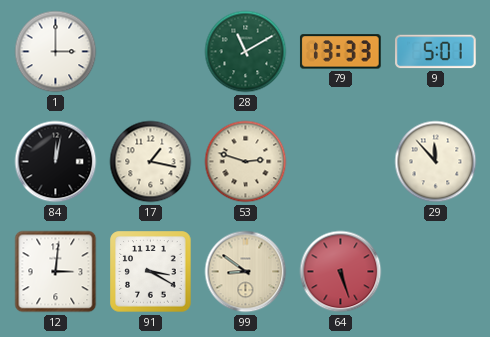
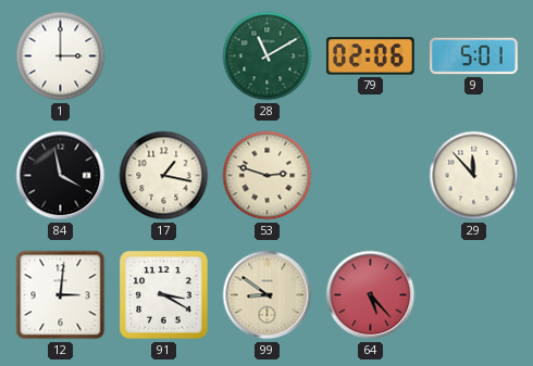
79: 13:33 -> 02:06
84: 12:02 -> 3:58
64: 5:27 -> 5:23
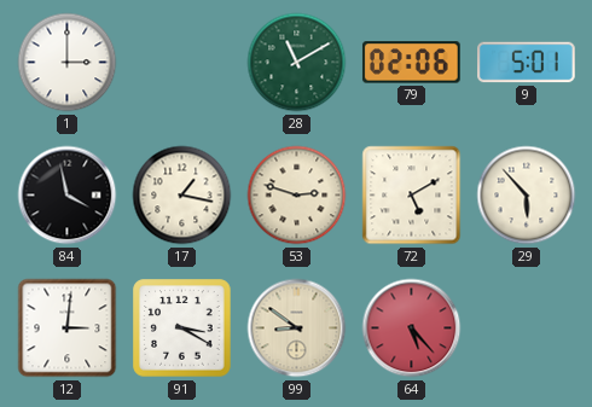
72: none -> 5:10
29: 11:53 -> 5:53
